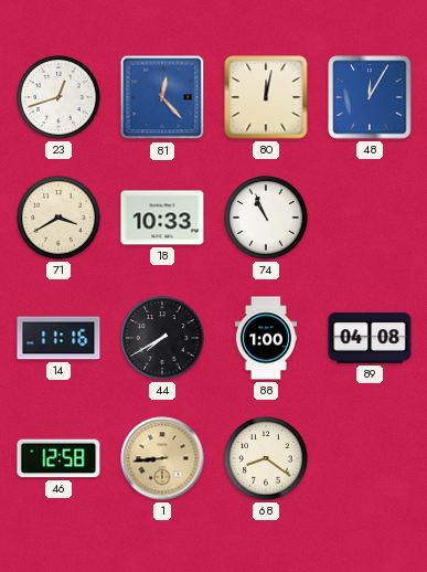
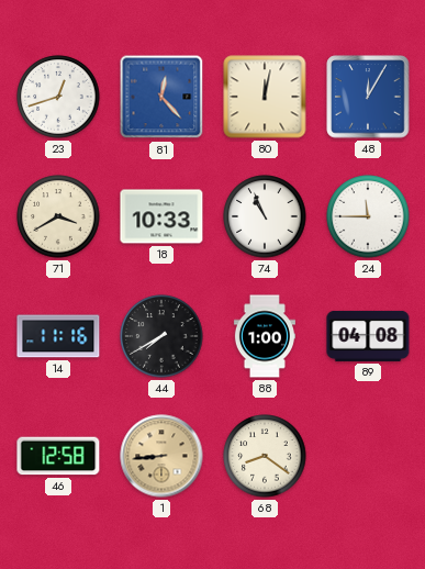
24: none -> 11:45
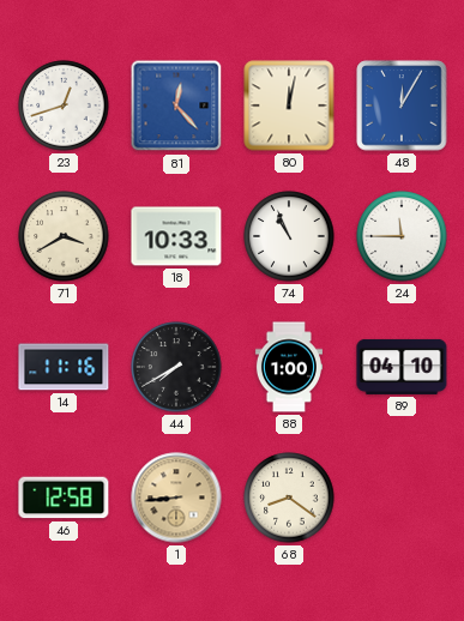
89: 04:08 -> 04:10
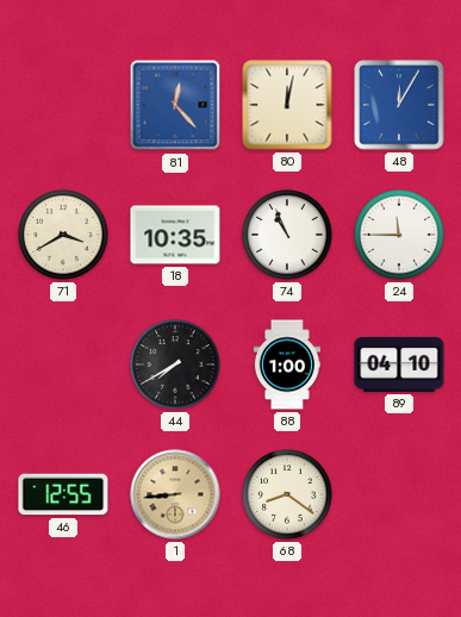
23: 12:42 -> none
18: 10:33 -> 10:35
14: 11:16 -> none
46: 12:58 -> 12:55
